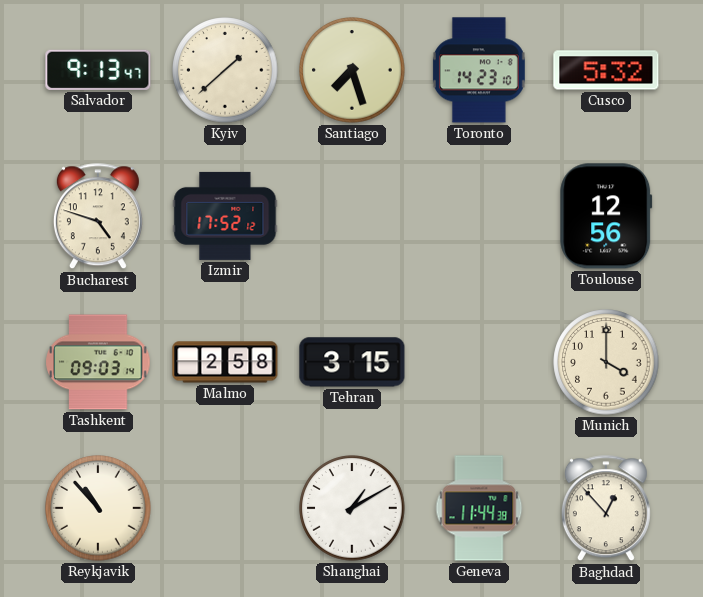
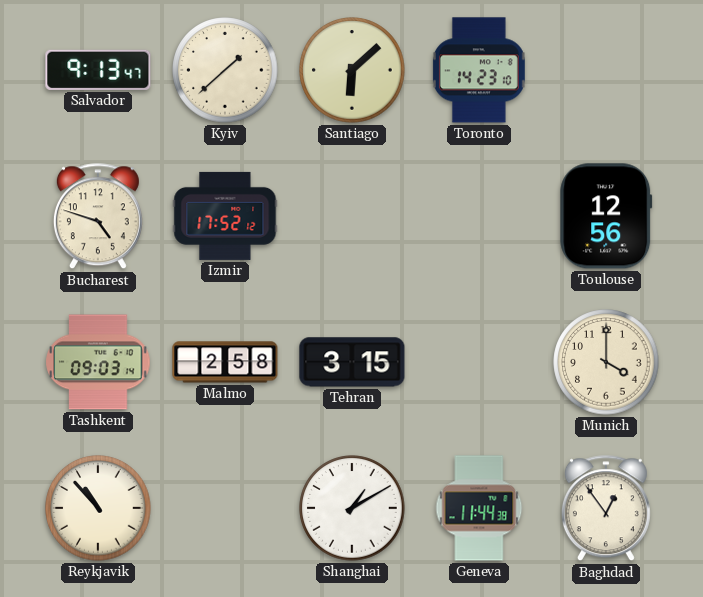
Santiago: 7:27 -> 6:08
Cusco: 5:32 -> none
Baghdad: 12:53 -> 12:54
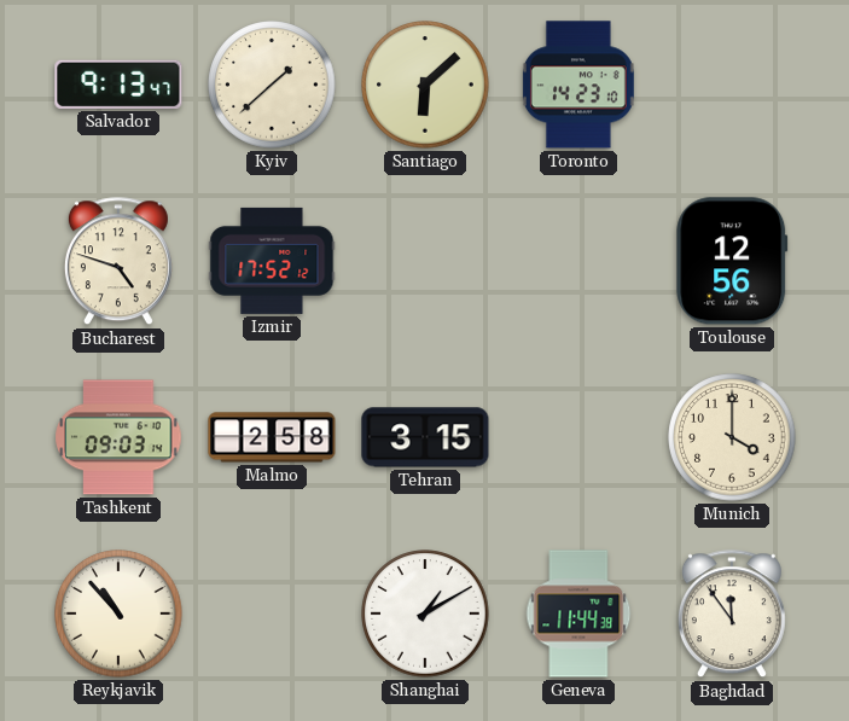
Baghdad: 12:54 -> 11:54
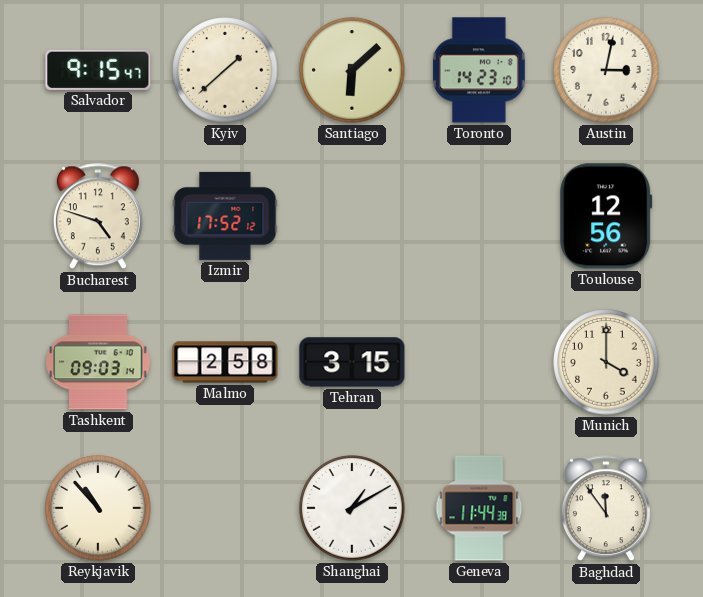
Salvador: 9:13 -> 9:15
Austin: none -> 3:02
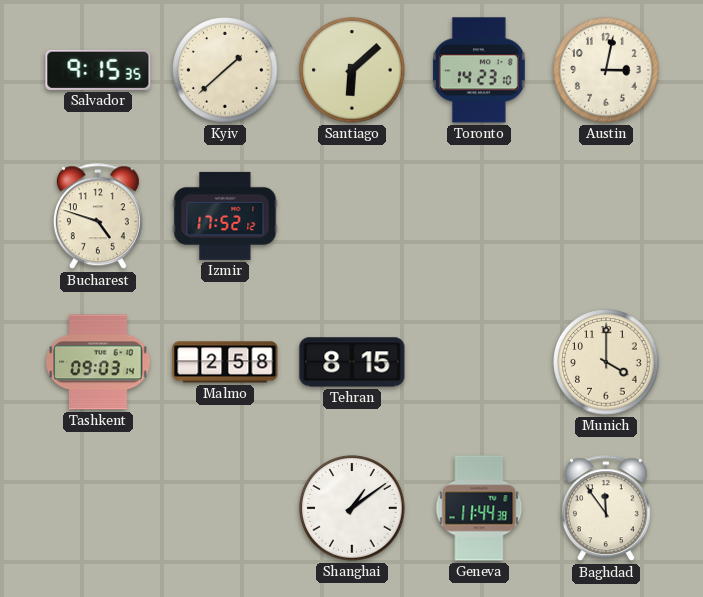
Salvador: 9:15:47 -> 9:15:35
Toulouse: 12:56 -> none
Tehran: 3:15 -> 8:15
Reykjavik: 10:53 -> none
Shanghai: 1:10 -> 1:09
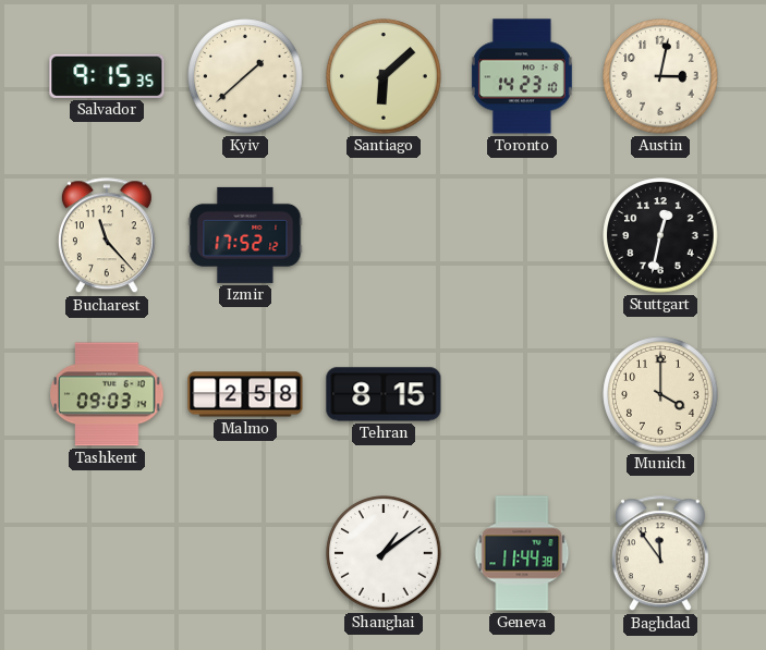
Bucharest: 4:48 -> 11:23
Stuttgart: none -> 12:32
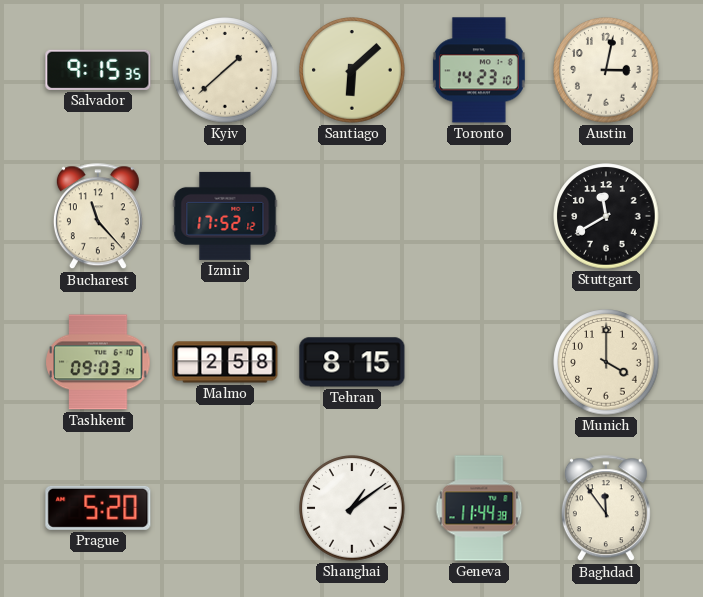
Stuttgart: 12:32 -> 11:40
Prague: none -> 5:20
